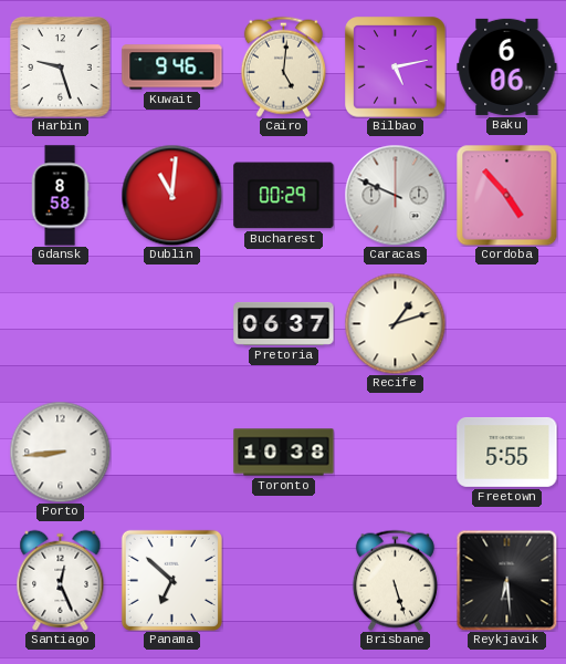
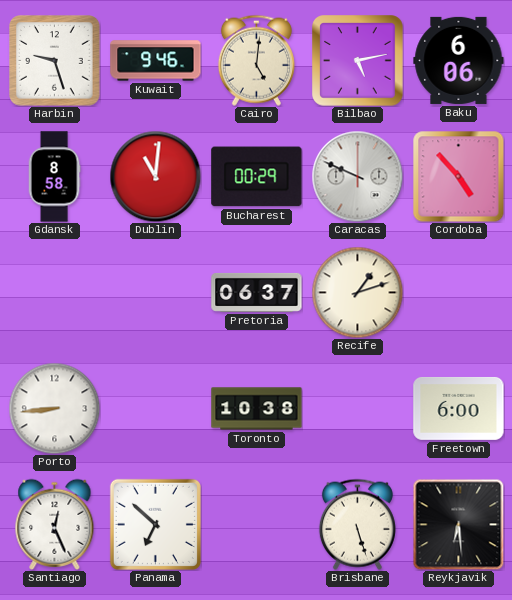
Freetown: 5:55 -> 6:00
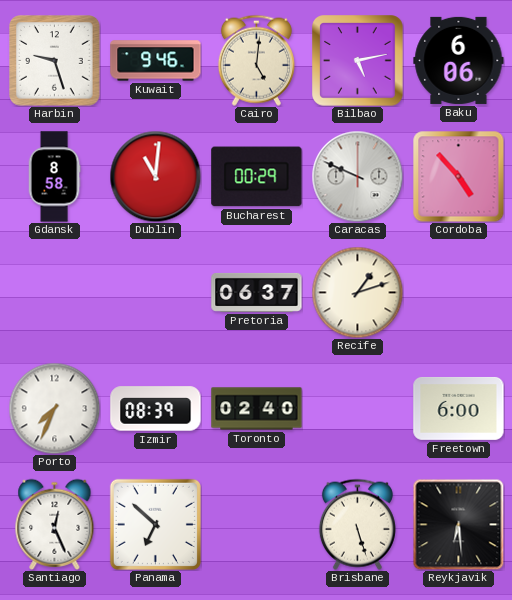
Porto: 8:44 -> 7:34
Izmir: none -> 08:39
Toronto: 10:38 -> 02:40
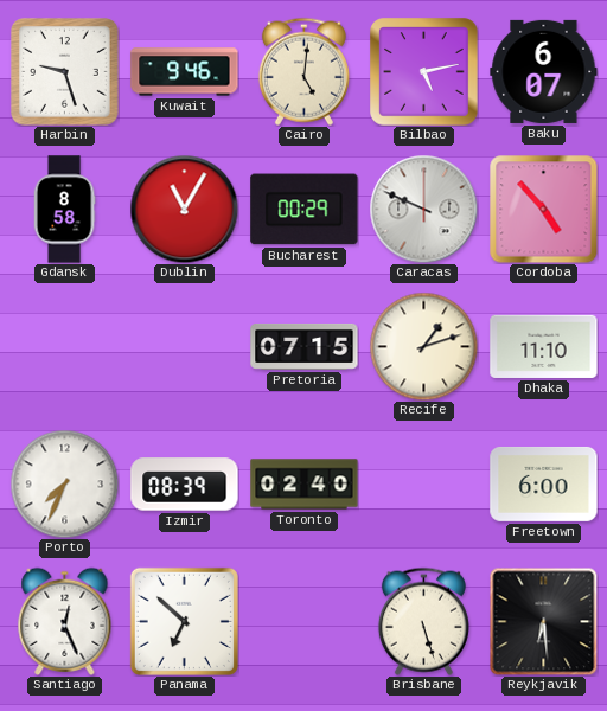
Baku: 6:06 -> 6:07
Dublin: 11:01 -> 11:05
Pretoria: 06:37 -> 07:15
Dhaka: none -> 11:10
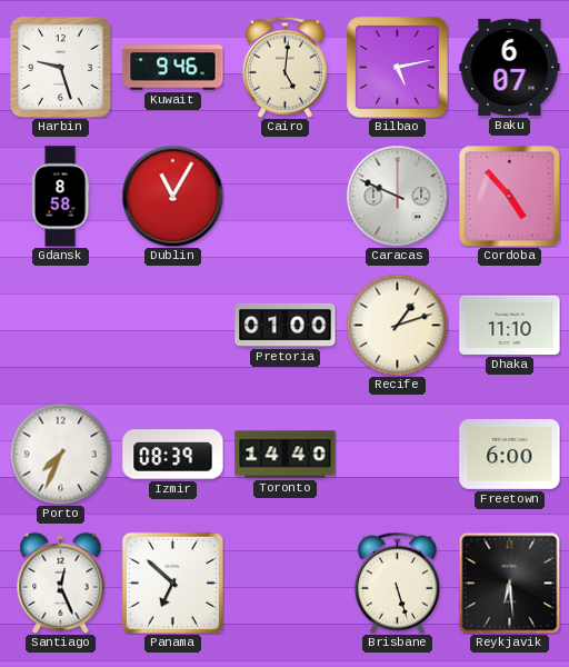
Bucharest: 00:29 -> none
Pretoria: 07:15 -> 01:00
Toronto: 02:40 -> 14:40
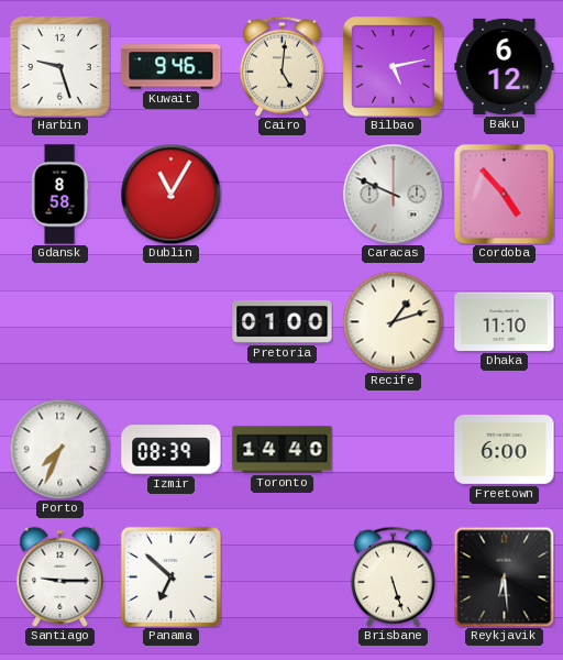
Baku: 6:07 -> 6:12
Santiago: 12:26 -> 9:15
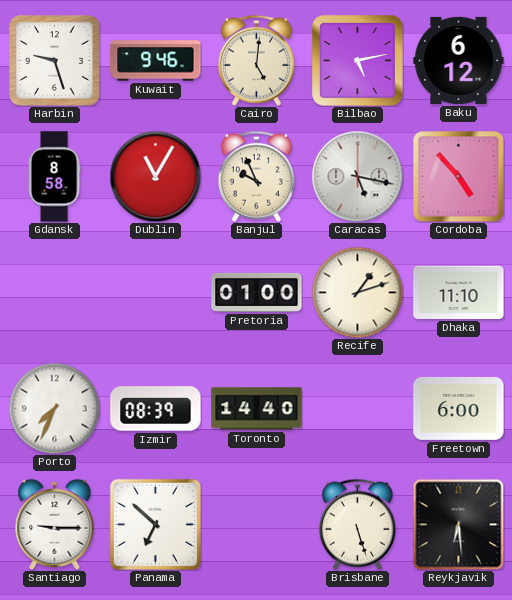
Banjul: none -> 9:56
Caracas: 9:49 -> 5:17
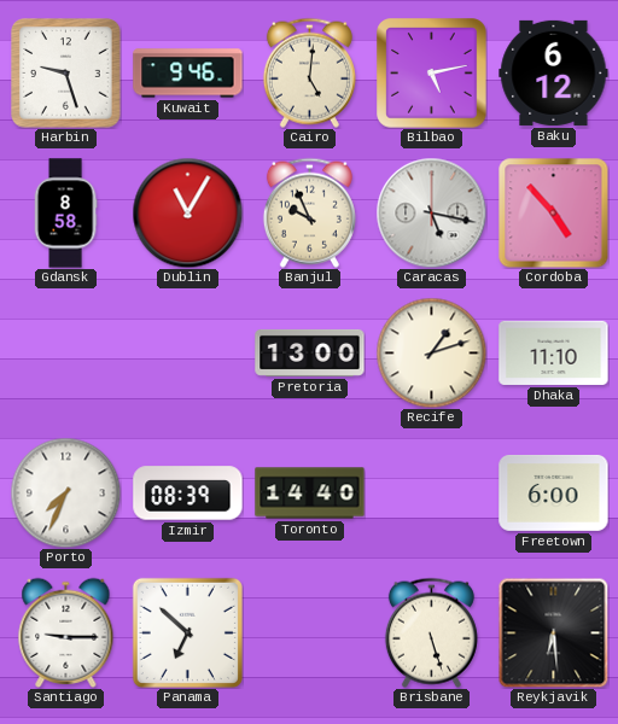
Pretoria: 01:00 -> 13:00
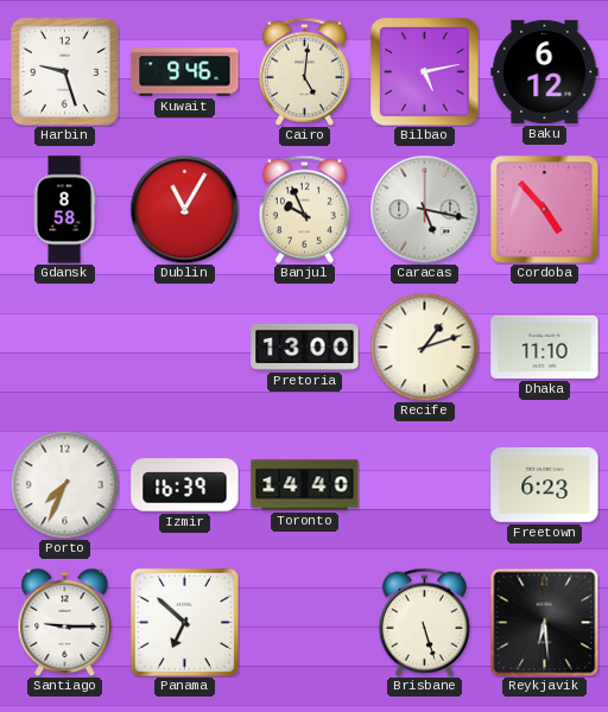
Izmir: 08:39 -> 16:39
Freetown: 6:00 -> 6:23
